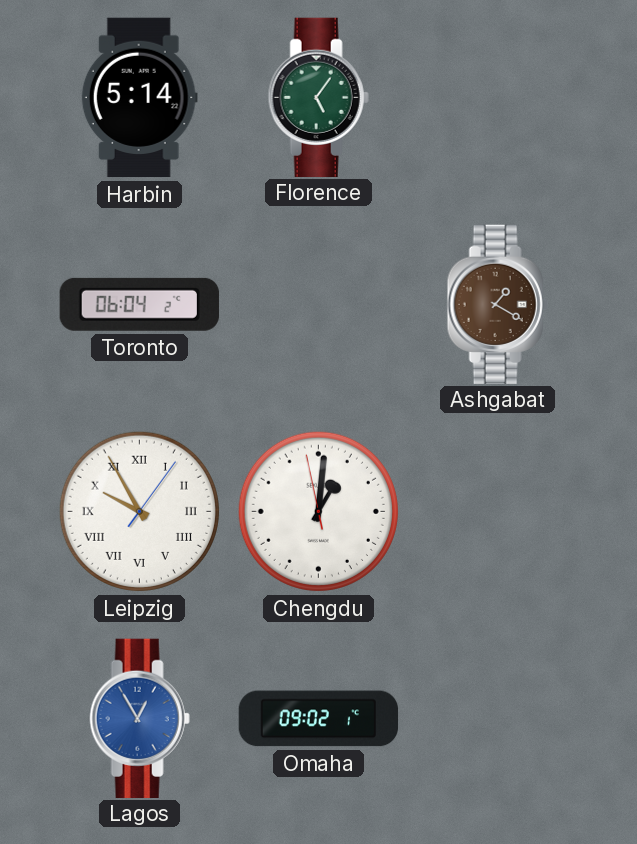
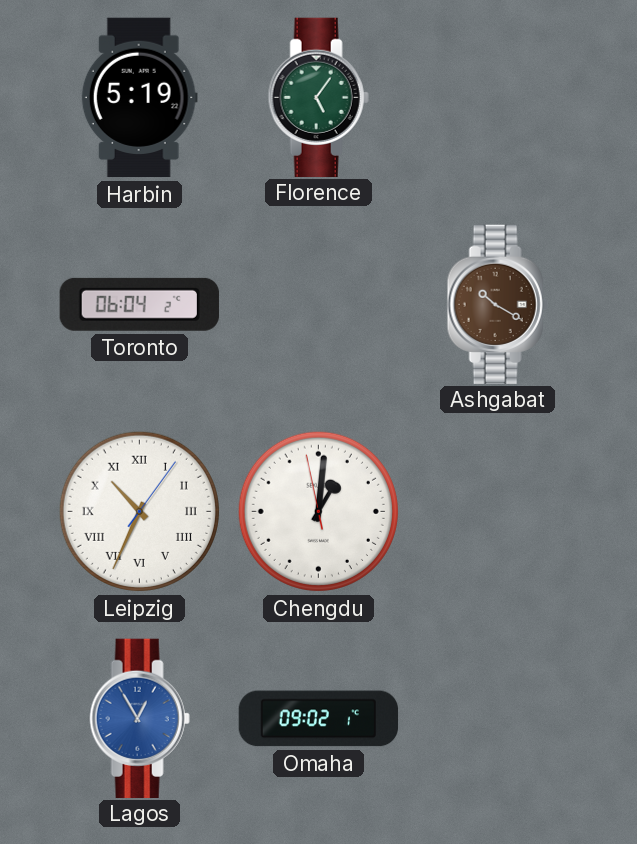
Harbin: 5:14 -> 5:19
Ashgabat: 1:20 -> 10:20
Leipzig: 9:55 -> 10:34
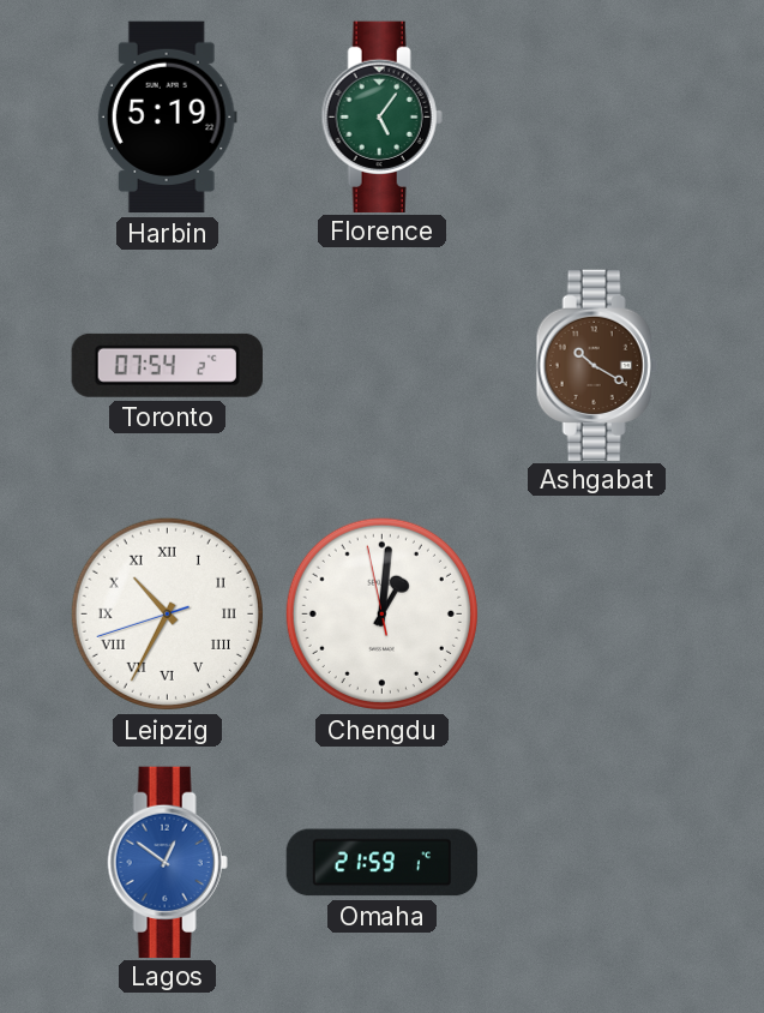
Toronto: 06:04 -> 07:54
Leipzig: 10:34:06 -> 10:34:42
Lagos: 12:55 -> 12:51
Omaha: 09:02 -> 21:59
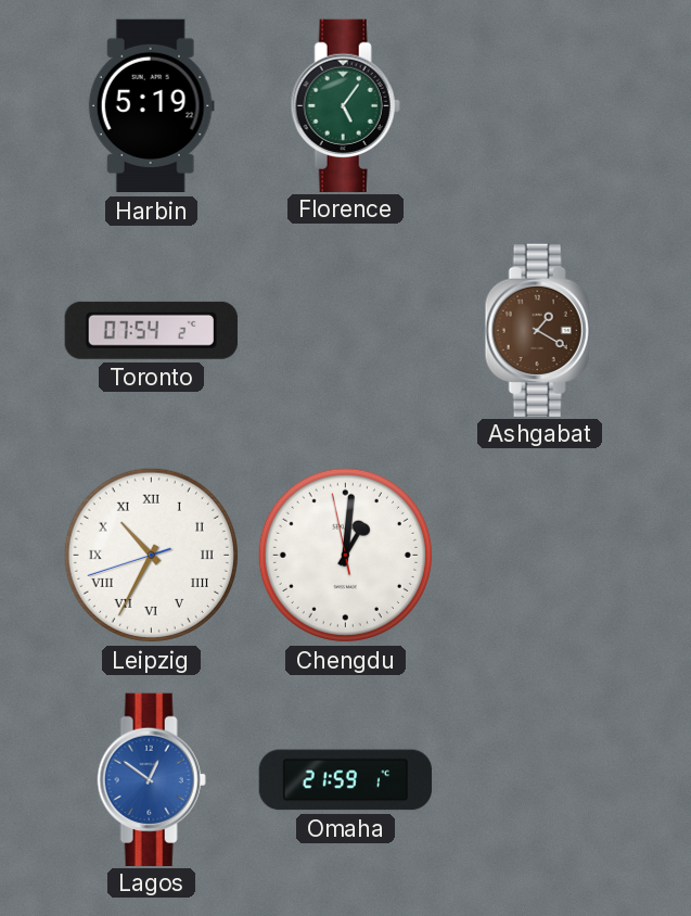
Ashgabat: 10:20 -> 1:20
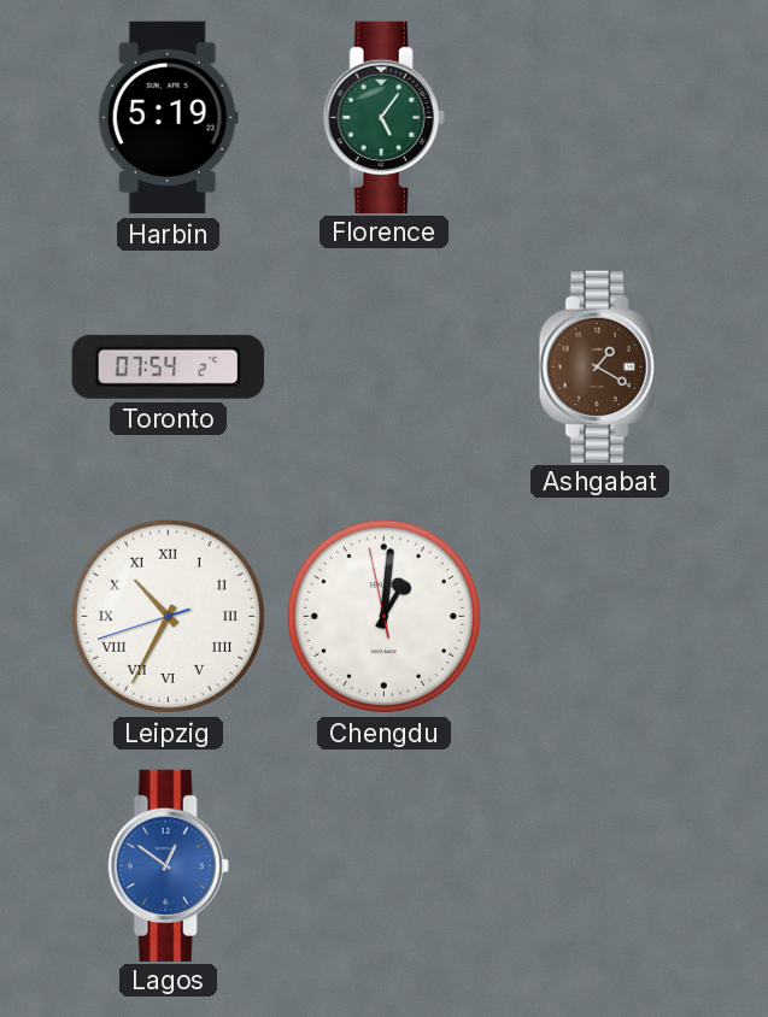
Omaha: 21:59 -> none
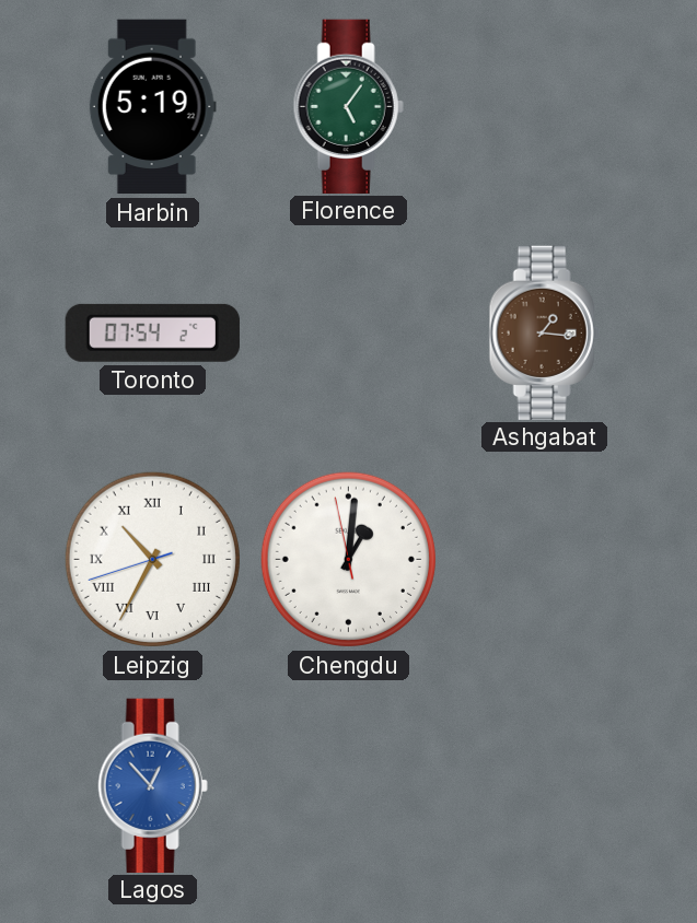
Ashgabat: 1:20 -> 1:16
Lagos: 12:51 -> 12:53
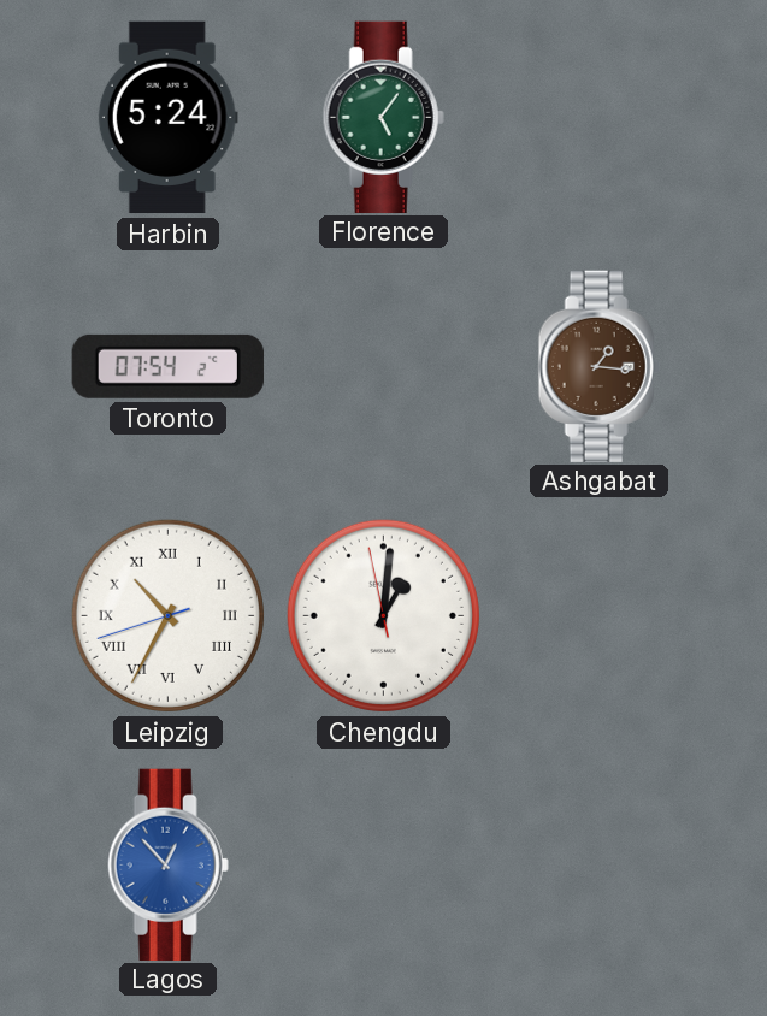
Harbin: 5:19 -> 5:24
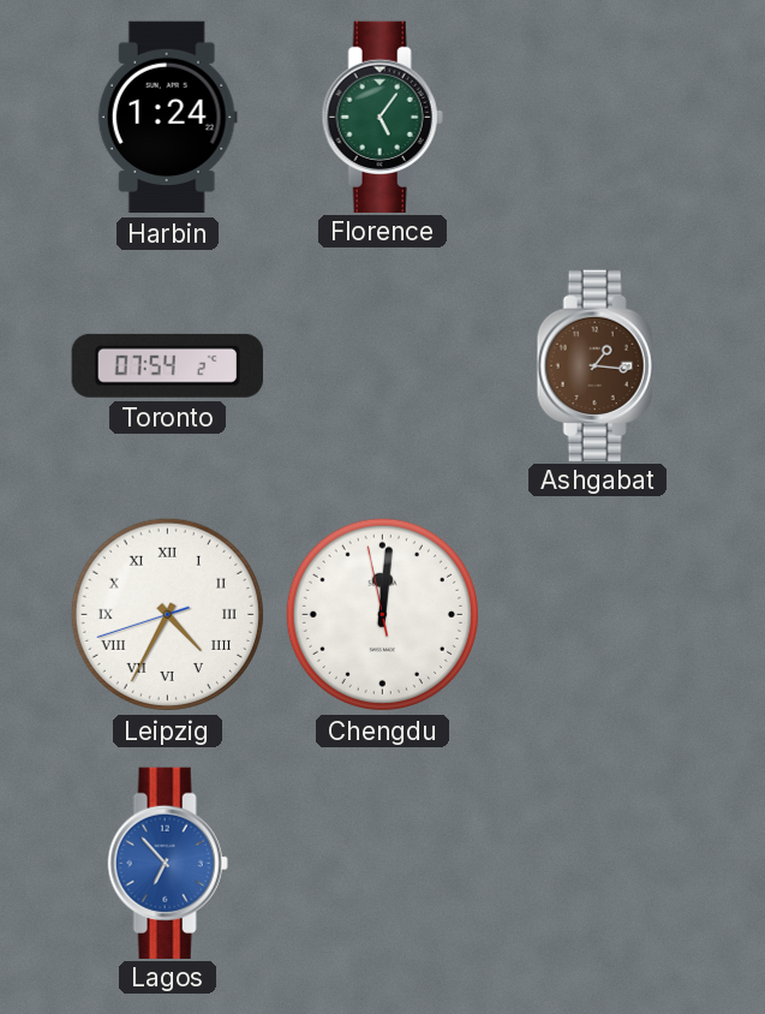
Harbin: 5:24 -> 1:24
Leipzig: 10:34 -> 4:34
Chengdu: 1:00 -> 12:00
Lagos: 12:53 -> 6:53
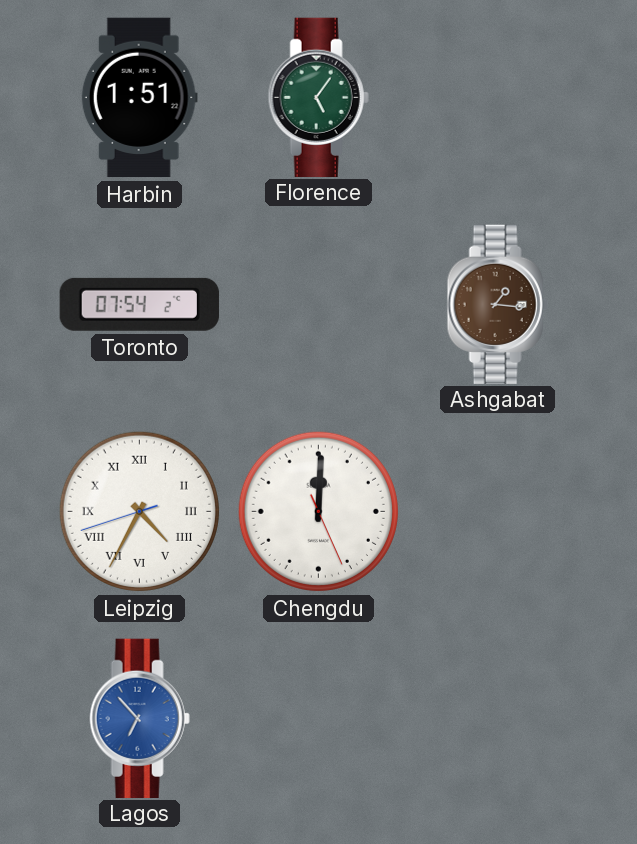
Harbin: 1:24 -> 1:51
Chengdu: 12:00:58 -> 12:00:26
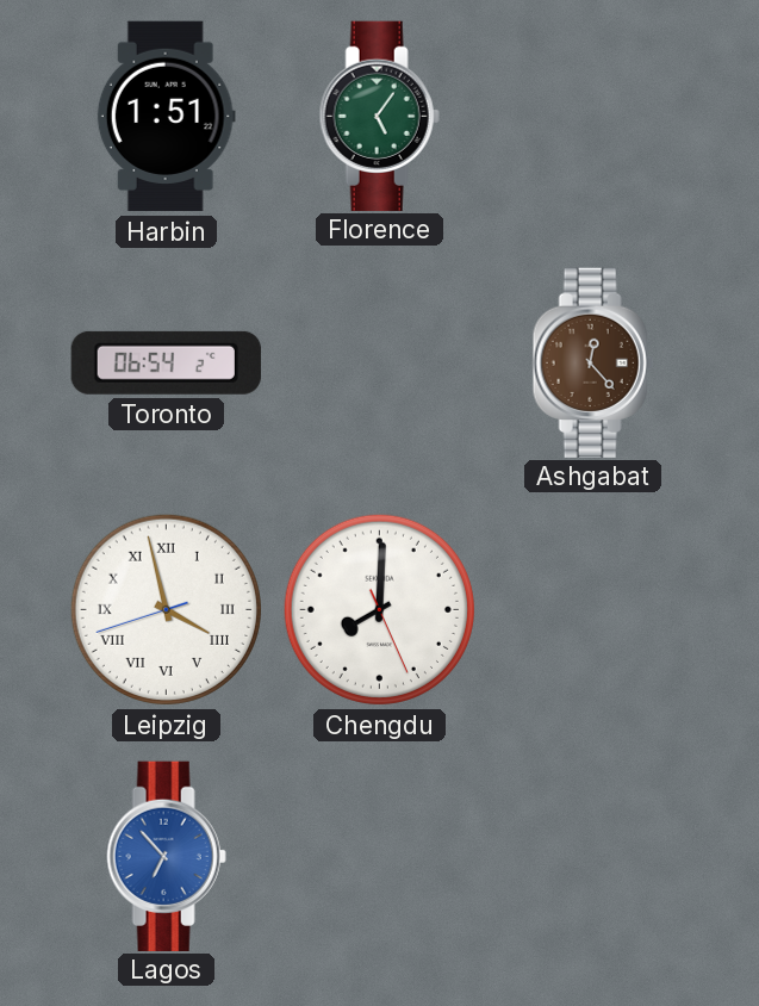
Toronto: 07:54 -> 06:54
Ashgabat: 1:16 -> 12:23
Leipzig: 4:34 -> 3:57
Chengdu: 12:00 -> 8:00
